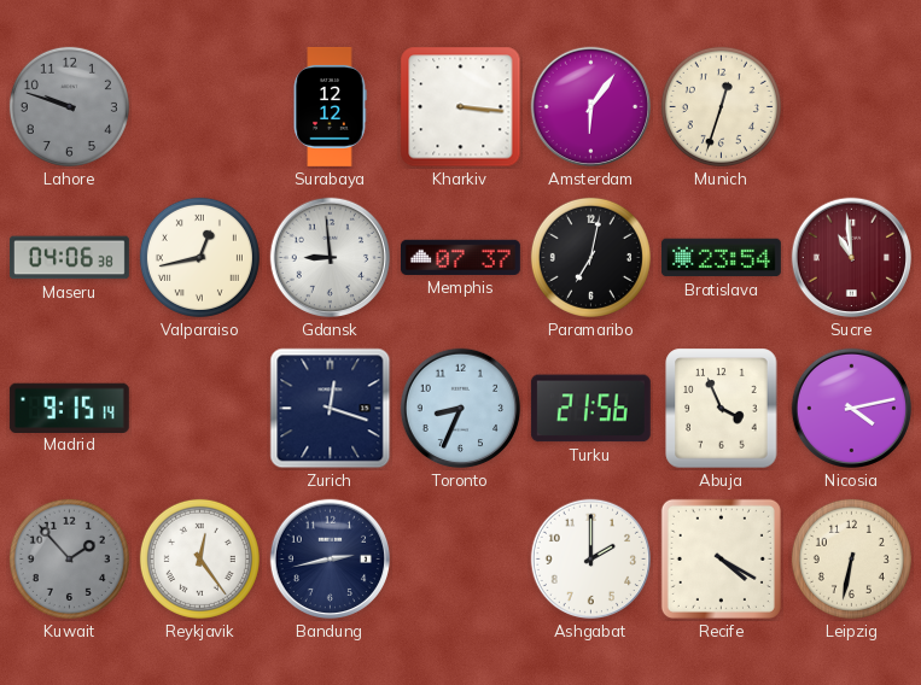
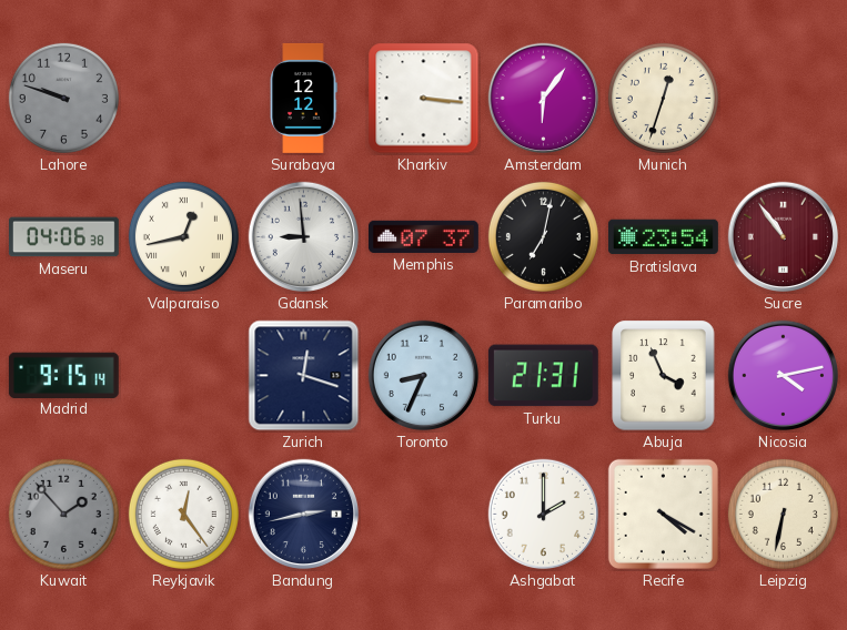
Sucre: 10:59 -> 10:54
Turku: 21:56 -> 21:31
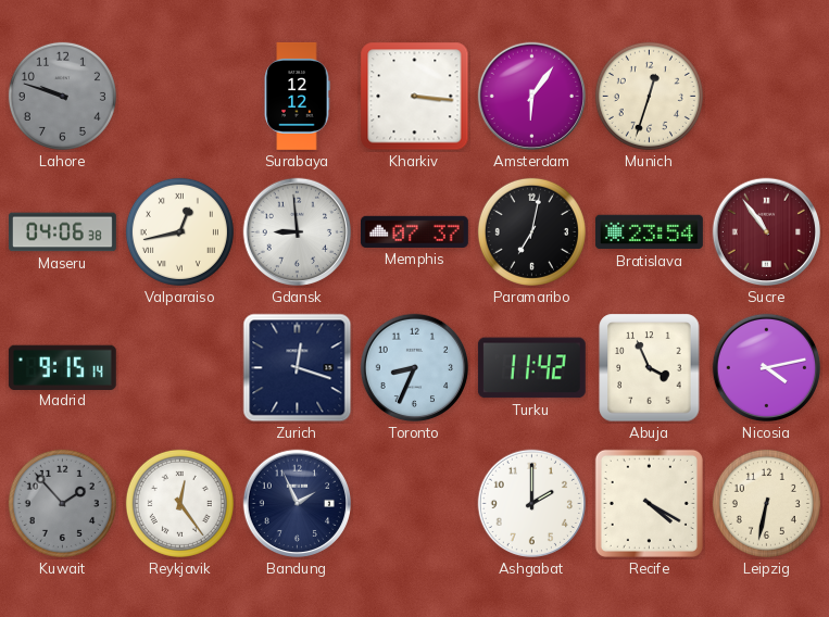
Turku: 21:31 -> 11:42
Bandung: 2:43 -> 1:56
